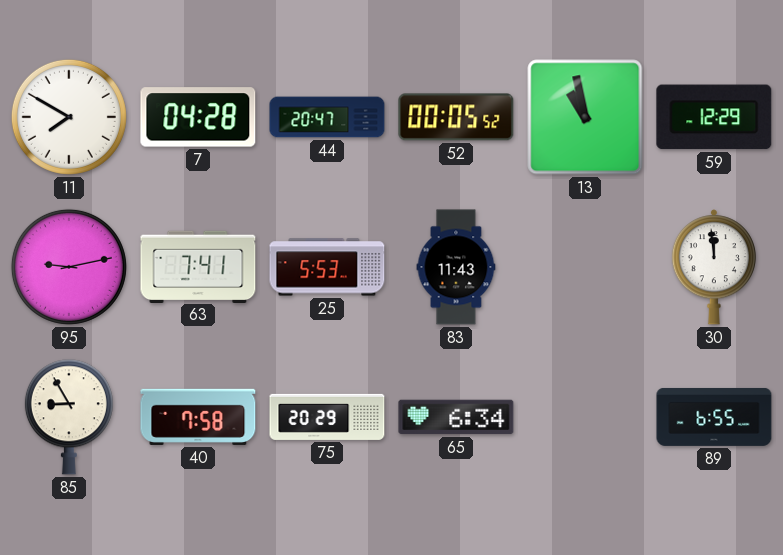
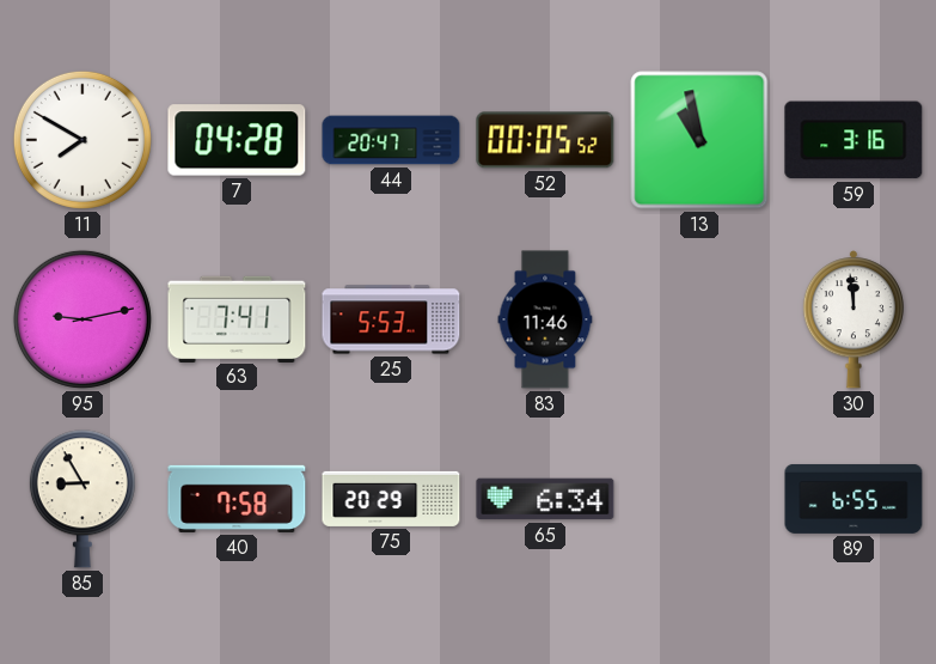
59: 12:29 -> 3:16
83: 11:43 -> 11:46
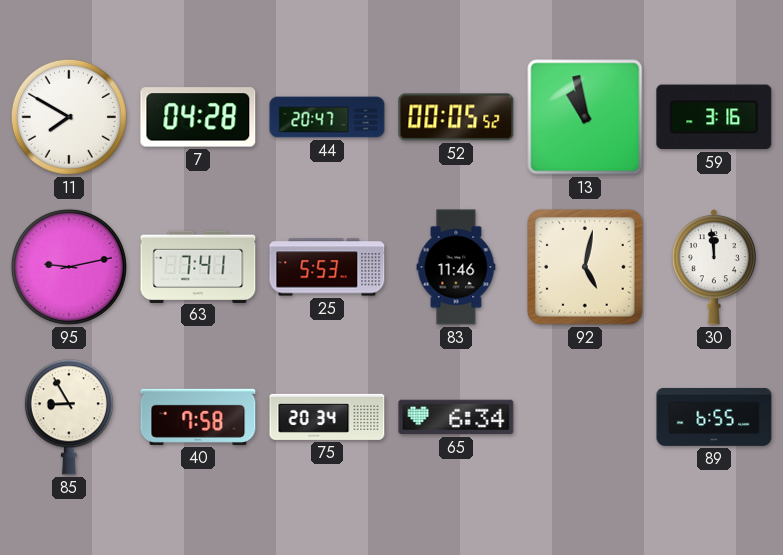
92: none -> 5:02
75: 20:29 -> 20:34
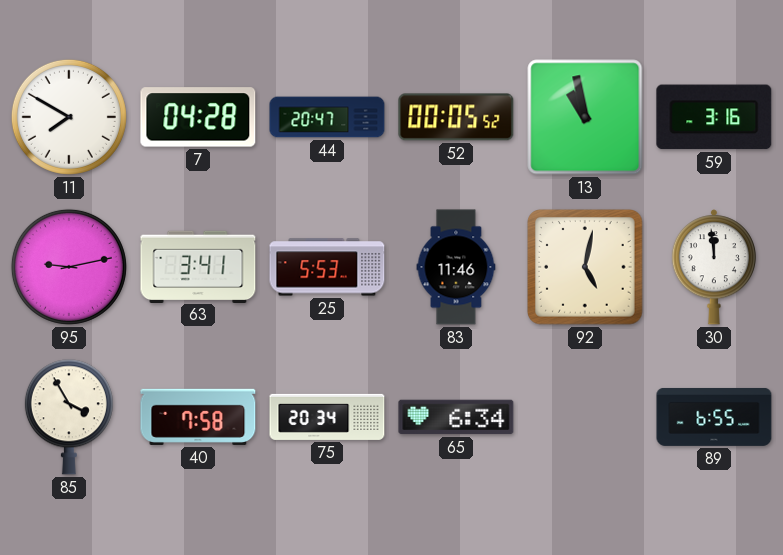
63: 7:41 -> 3:41
85: 8:55 -> 3:55
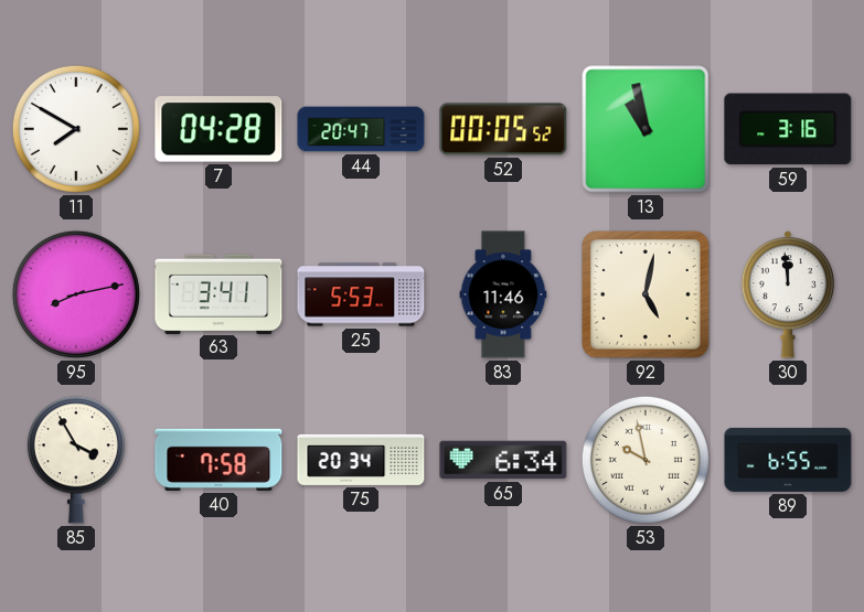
95: 9:13 -> 8:13
53: none -> 9:58
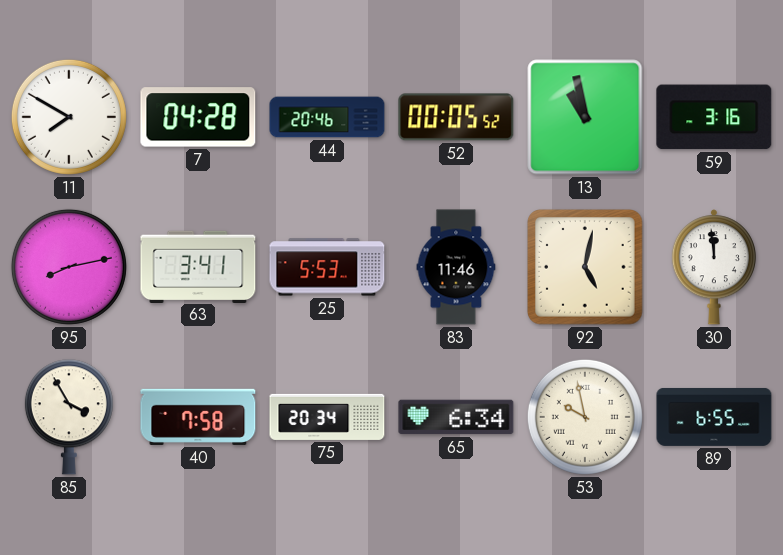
44: 20:47 -> 20:46
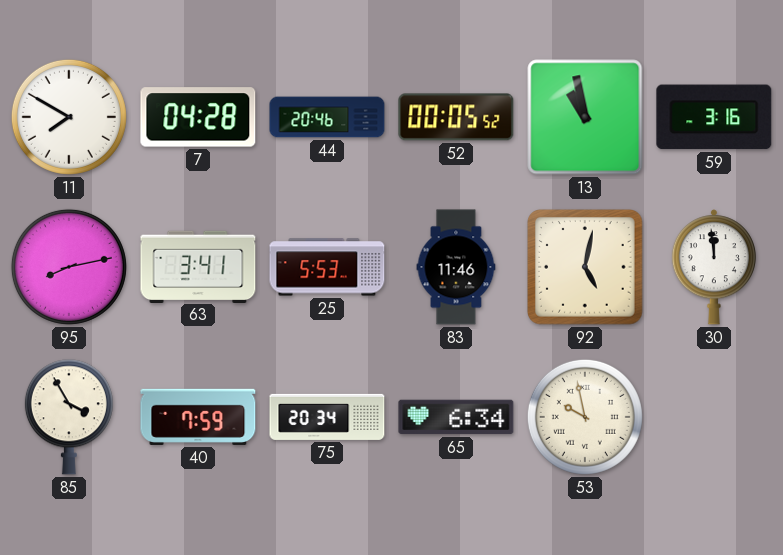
40: 7:58 -> 7:59
89: 6:55 -> none
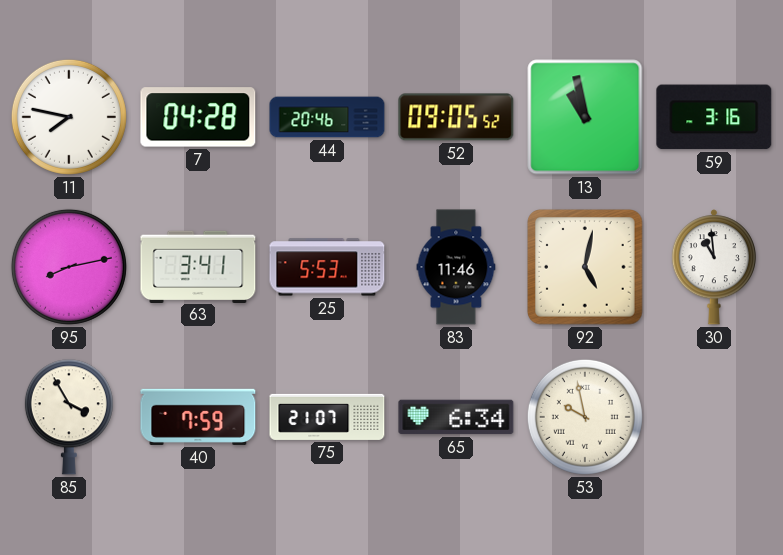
11: 7:50 -> 7:47
52: 00:05 -> 09:05
30: 11:59 -> 10:59
75: 20:34 -> 21:07
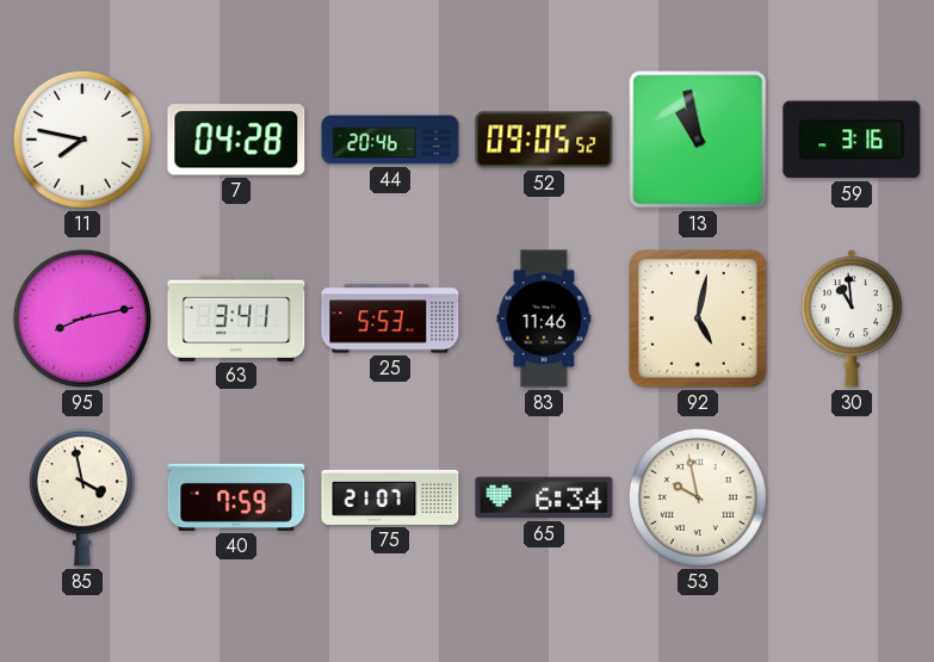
85: 3:55 -> 3:58
